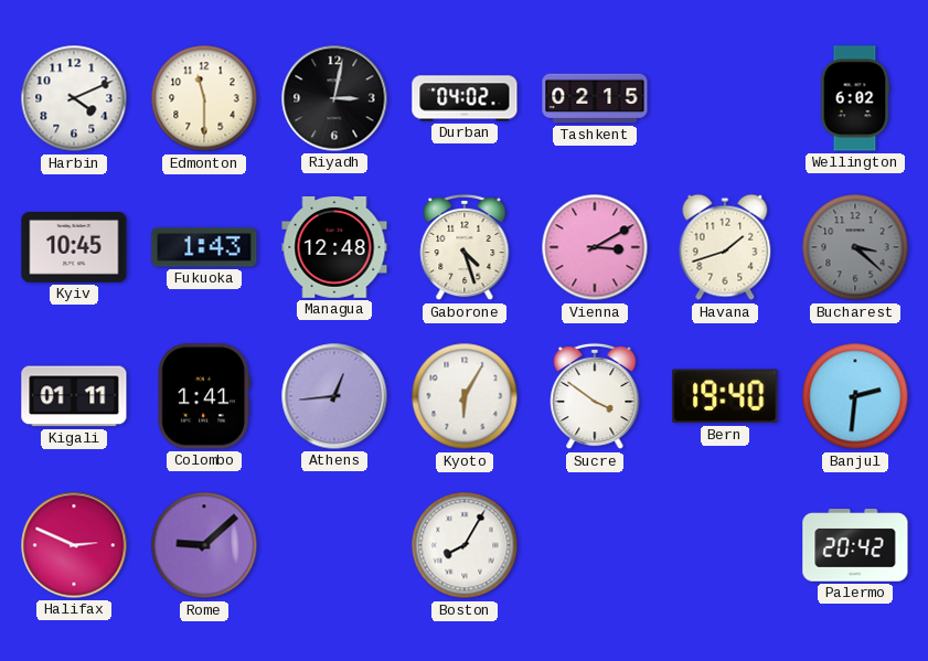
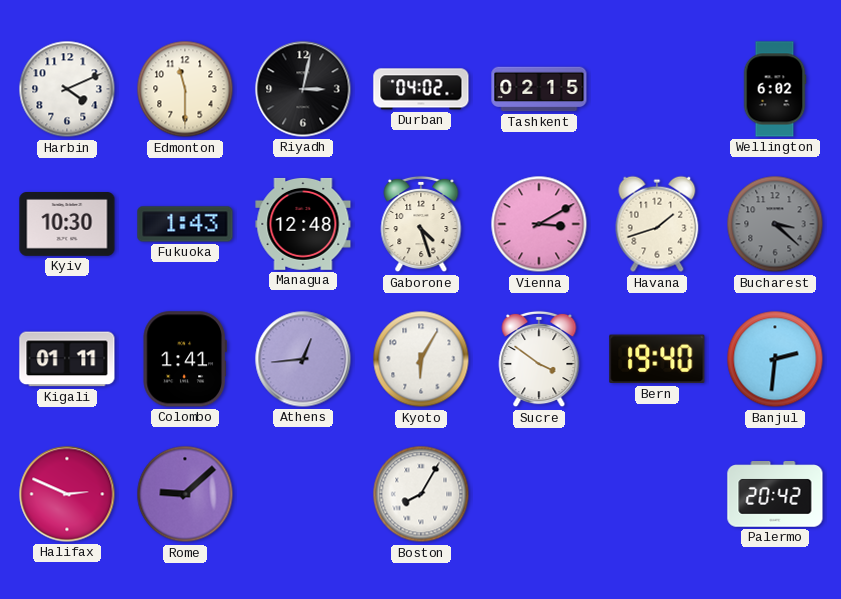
Kyiv: 10:45 -> 10:30
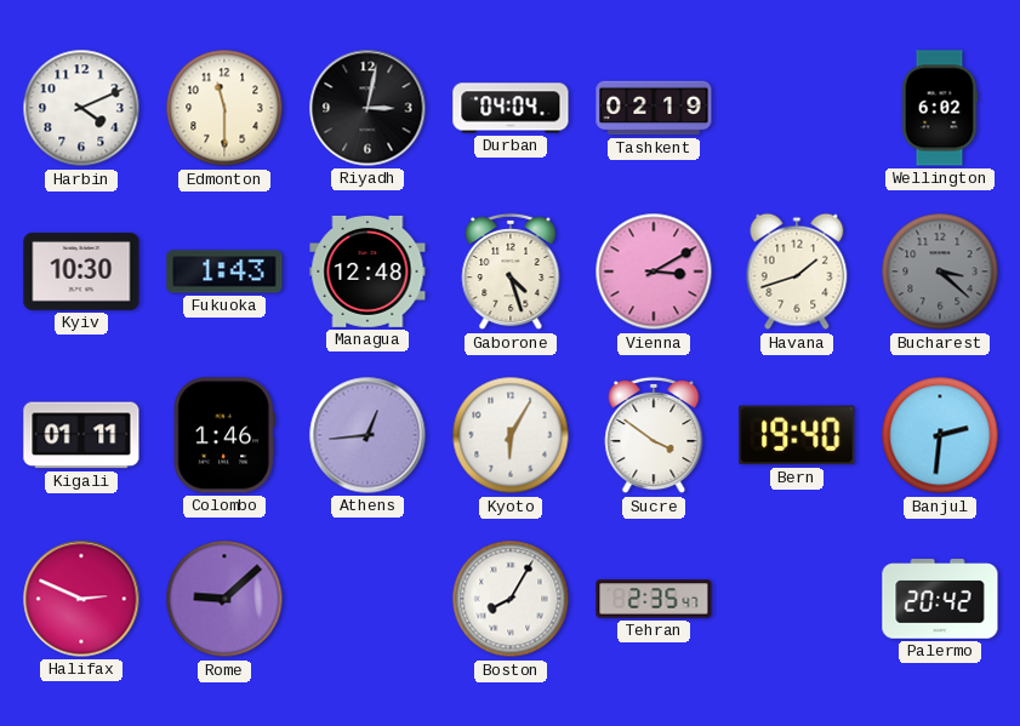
Durban: 04:02 -> 04:04
Tashkent: 02:15 -> 02:19
Colombo: 1:41 -> 1:46
Tehran: none -> 2:35
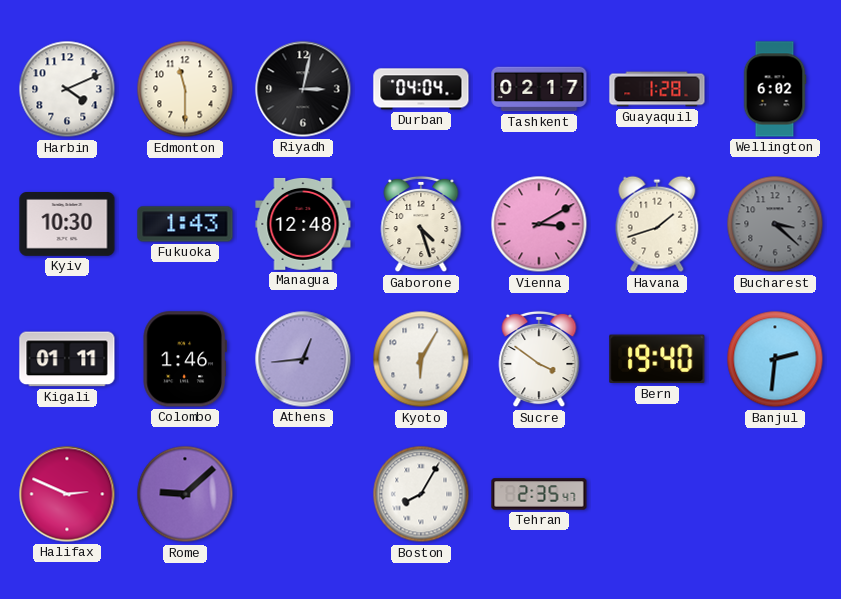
Tashkent: 02:19 -> 02:17
Guayaquil: none -> 1:28
Palermo: 20:42 -> none
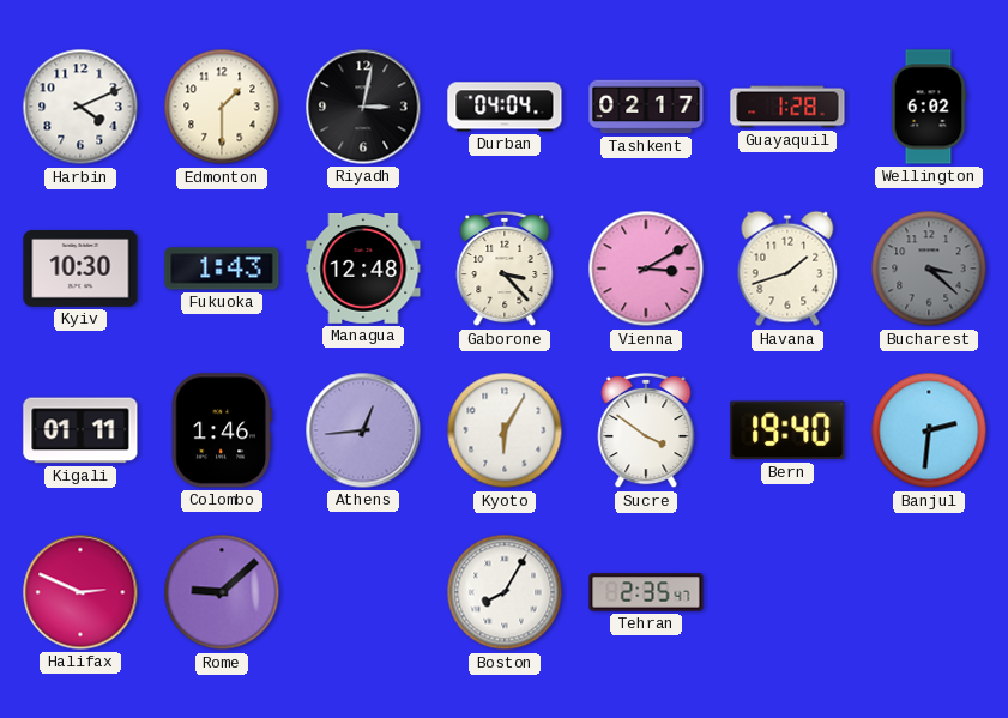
Edmonton: 11:30 -> 1:30
Gaborone: 4:27 -> 3:23
